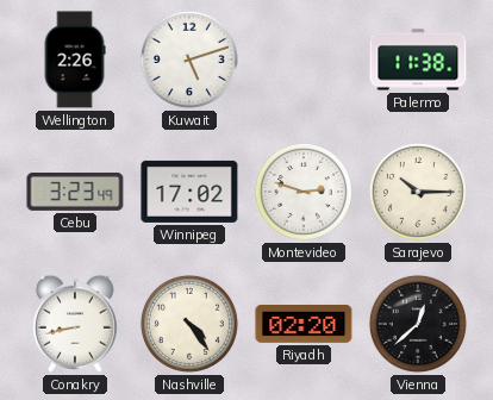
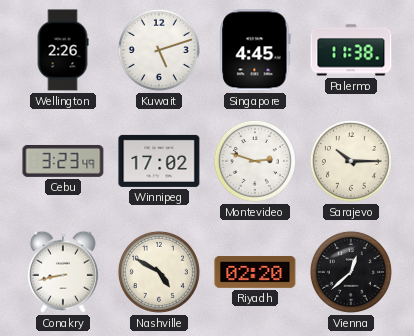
Singapore: none -> 4:45
Nashville: 4:24 -> 4:50
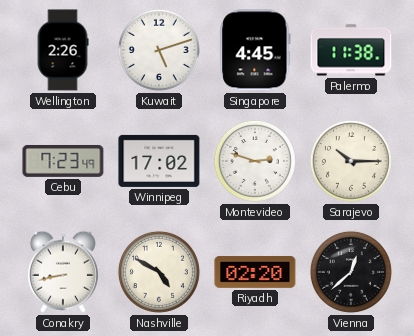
Cebu: 3:23 -> 7:23
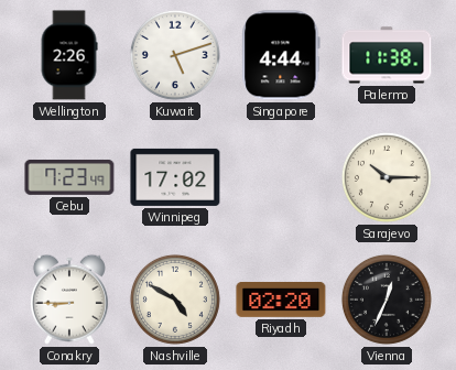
Singapore: 4:45 -> 4:44
Montevideo: 2:48 -> none
Conakry: 8:43 -> 8:45
Vienna: 12:38 -> 12:34
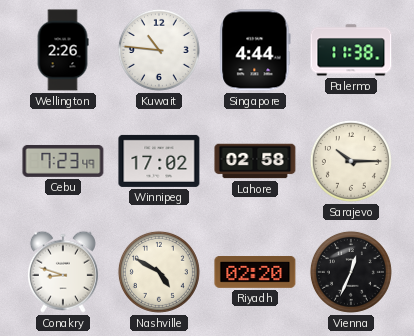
Kuwait: 5:12 -> 10:46
Lahore: none -> 02:58
Conakry: 8:45 -> 8:48
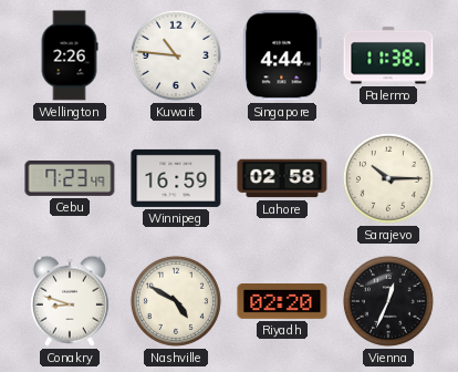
Winnipeg: 17:02 -> 16:59
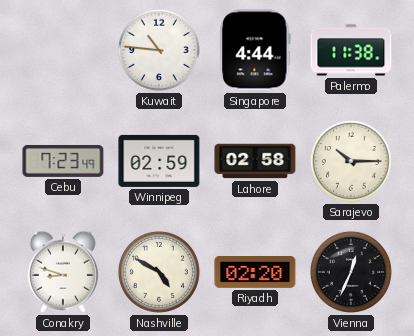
Wellington: 2:26 -> none
Winnipeg: 16:59 -> 02:59
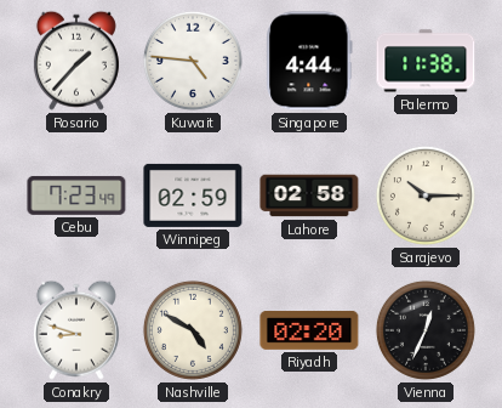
Rosario: none -> 1:37
Kuwait: 10:46 -> 4:46
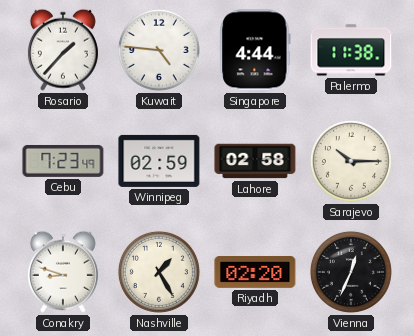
Nashville: 4:50 -> 1:25
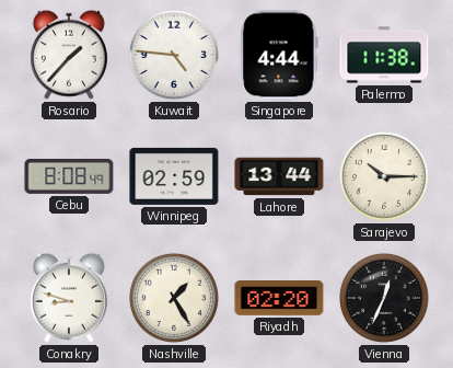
Cebu: 7:23 -> 8:08
Lahore: 02:58 -> 13:44
